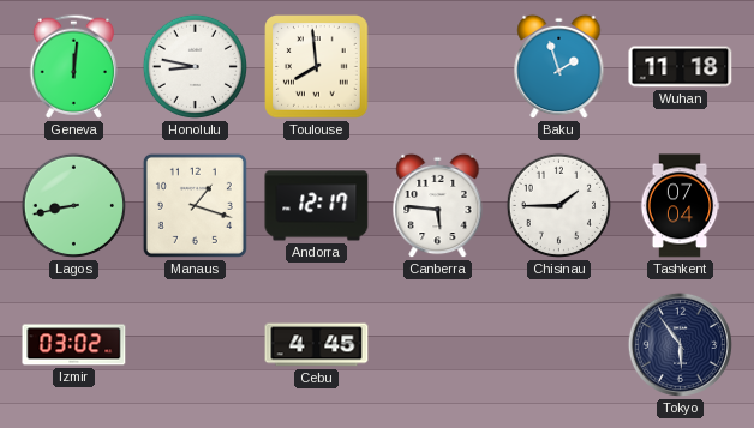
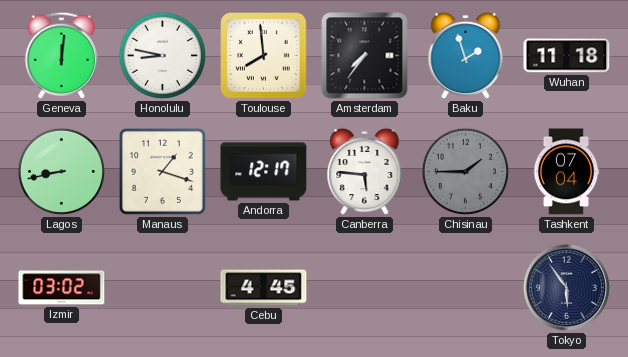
Amsterdam: none -> 7:36
Chisinau dial: white -> grey
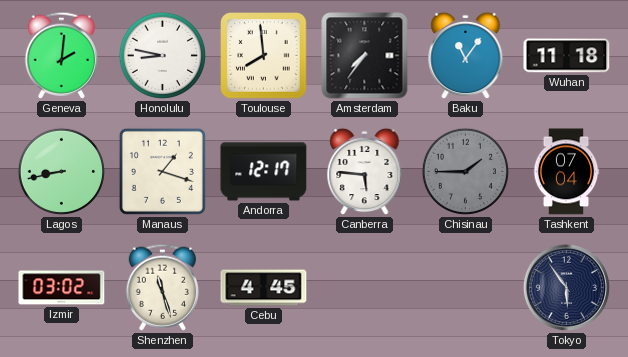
Geneva: 12:01 -> 2:01
Baku: 1:57 -> 11:06
Shenzhen: none -> 11:27
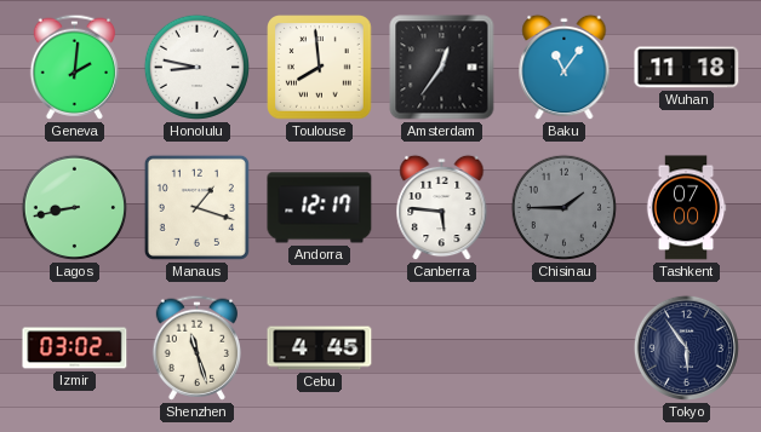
Amsterdam: 7:36 -> 12:36
Tashkent: 07:04 -> 07:00
